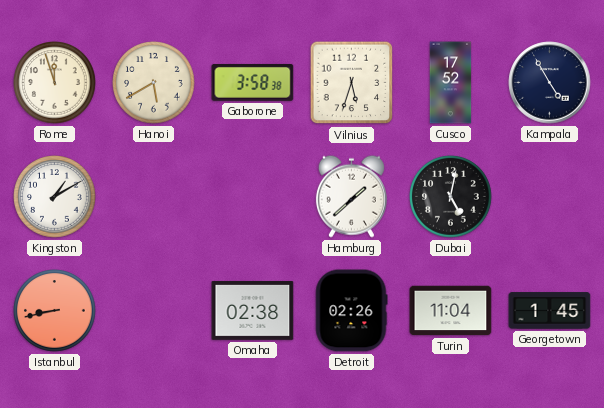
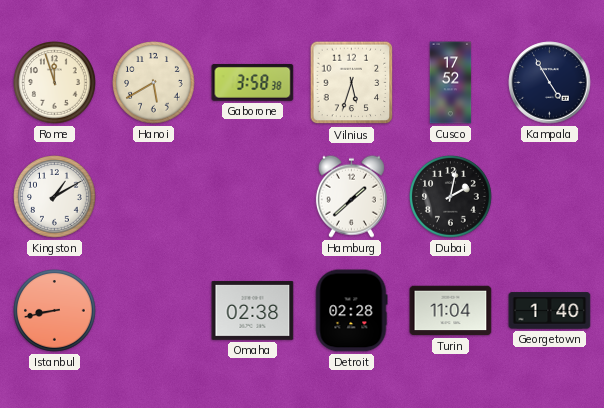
Dubai: 5:02 -> 2:02
Detroit: 02:26 -> 02:28
Georgetown: 1:45 -> 1:40
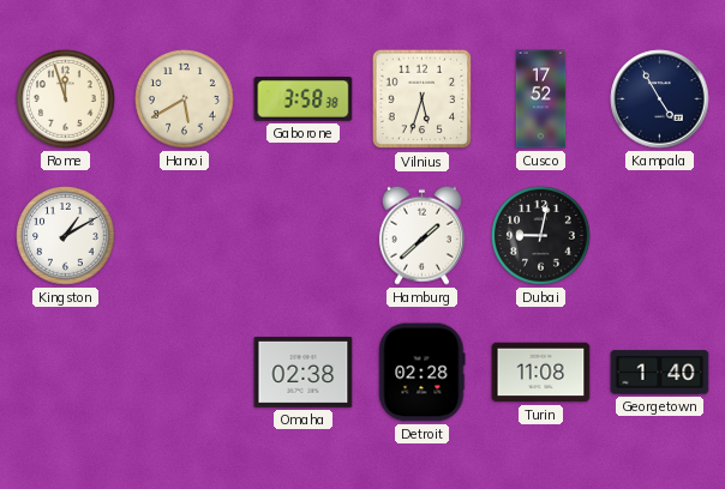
Dubai: 2:02 -> 9:02
Istanbul: 8:43 -> none
Turin: 11:04 -> 11:08
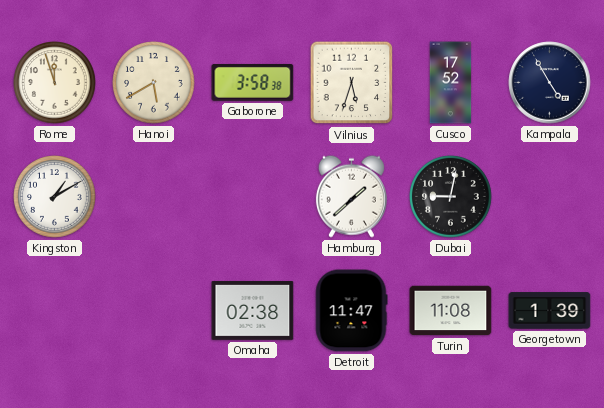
Detroit: 02:28 -> 11:47
Georgetown: 1:40 -> 1:39
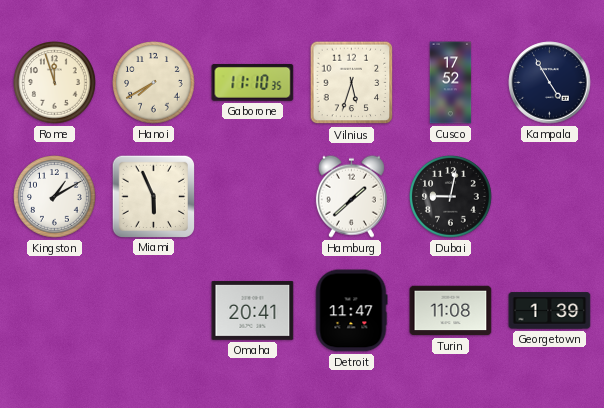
Hanoi: 5:40 -> 7:40
Gaborone: 3:58 -> 11:10
Miami: none -> 5:56
Omaha: 02:38 -> 20:41
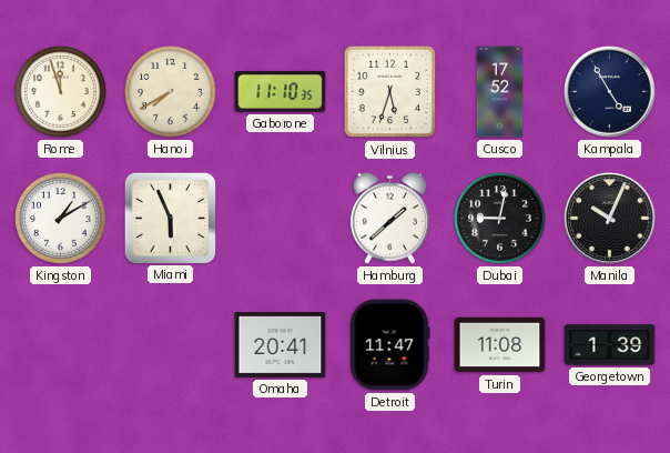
Manila: none -> 10:04
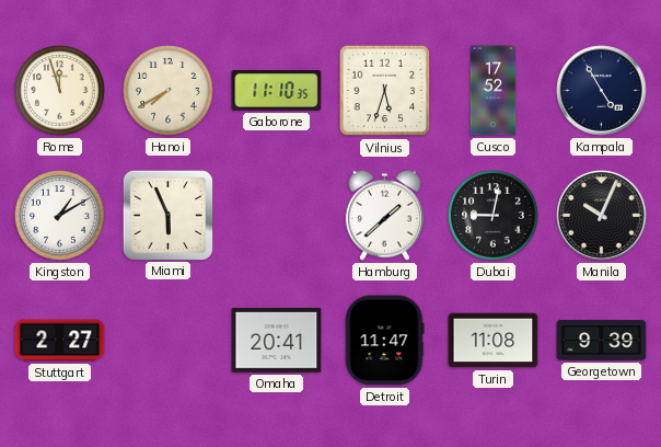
Stuttgart: none -> 2:27
Georgetown: 1:39 -> 9:39
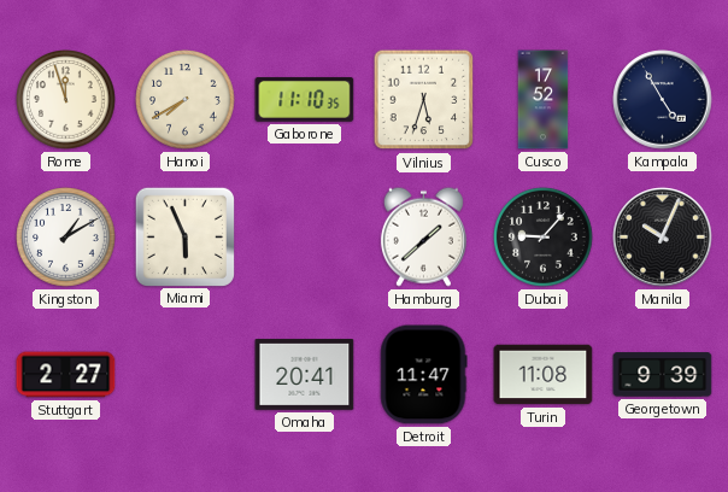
Dubai: 9:02 -> 9:07
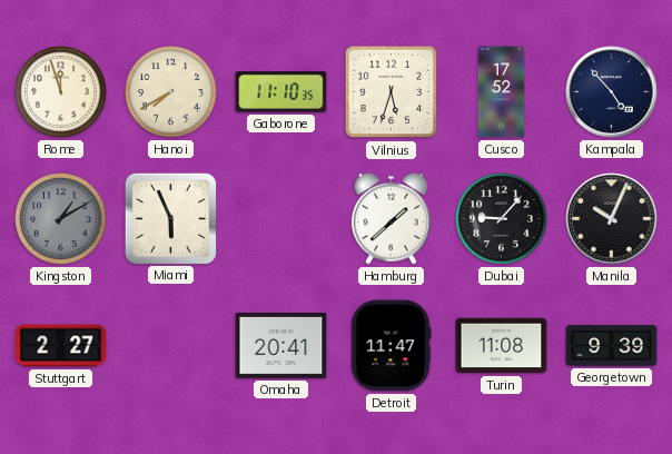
Kampala: 4:55 -> 4:53
Kingston dial: white -> grey
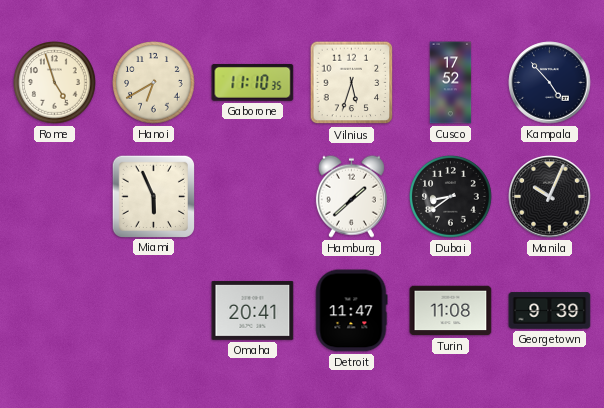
Rome: 11:57 -> 4:57
Hanoi: 7:40 -> 6:40
Kingston: 1:10 -> none
Dubai: 9:07 -> 8:39
Stuttgart: 2:27 -> none
